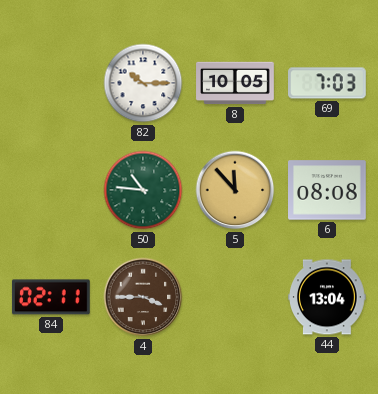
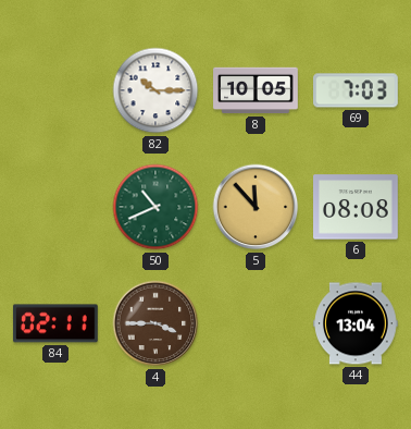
50: 10:46 -> 10:41
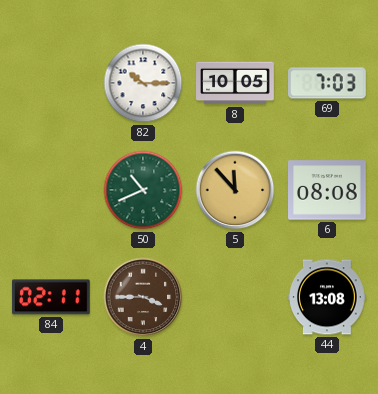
44: 13:04 -> 13:08
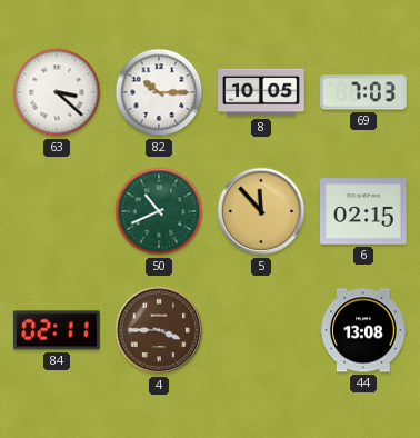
63: none -> 3:22
6: 08:08 -> 02:15
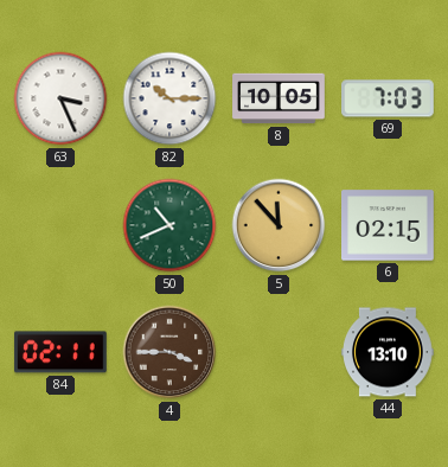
63: 3:22 -> 3:26
44: 13:08 -> 13:10
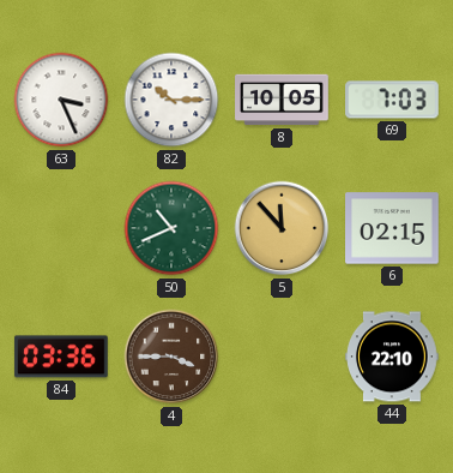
84: 02:11 -> 03:36
44: 13:10 -> 22:10
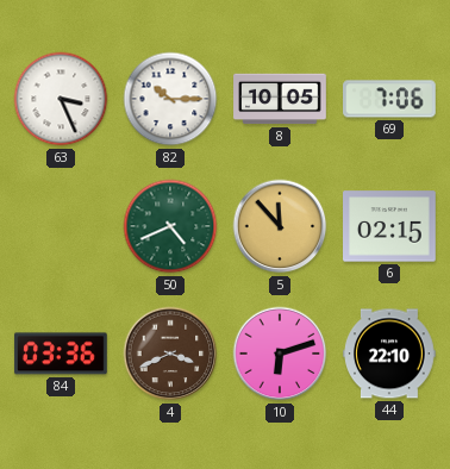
69: 7:03 -> 7:06
50: 10:41 -> 4:41
4: 3:45 -> 3:41
10: none -> 6:12
